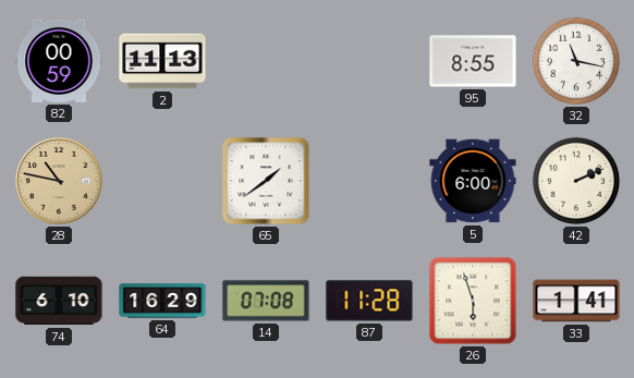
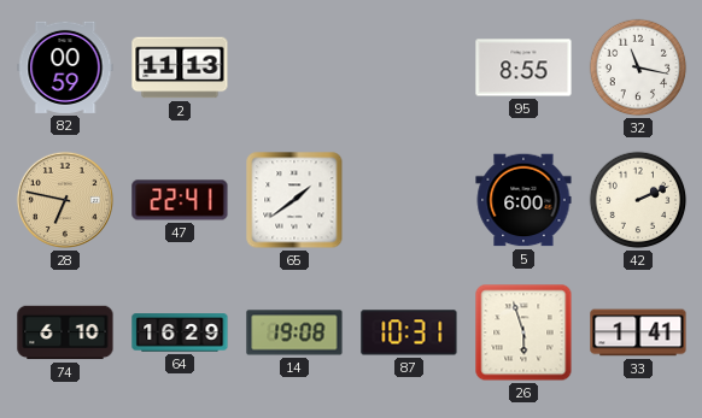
28: 10:47 -> 6:47
47: none -> 22:41
14: 07:08 -> 19:08
87: 11:28 -> 10:31
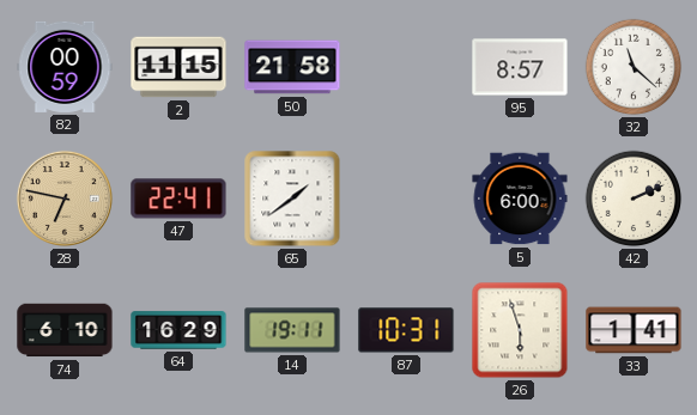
2: 11:13 -> 11:15
50: none -> 21:58
95: 8:55 -> 8:57
32: 11:17 -> 11:22
14: 19:08 -> 19:11
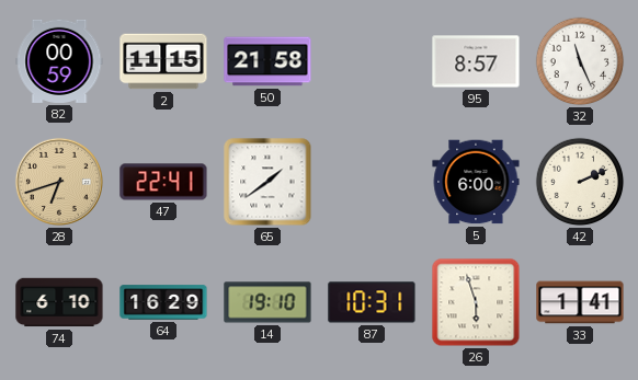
32: 11:22 -> 11:26
28: 6:47 -> 6:42
14: 19:11 -> 19:10
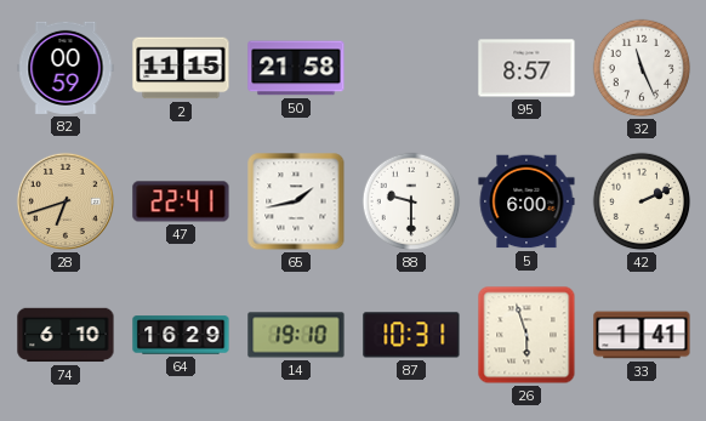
65: 1:39 -> 1:43
88: none -> 9:30
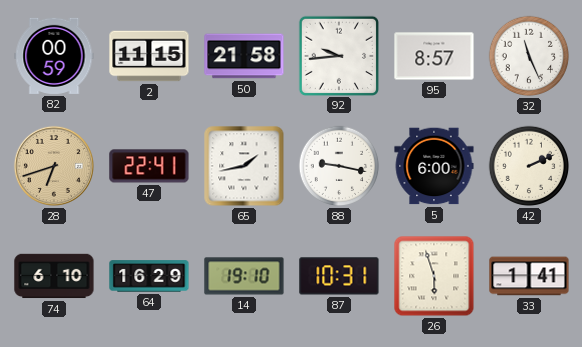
92: none -> 9:44
88: 9:30 -> 9:17
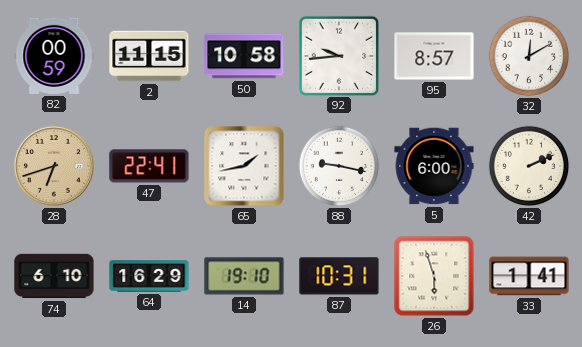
50: 21:58 -> 10:58
32: 11:26 -> 12:10
